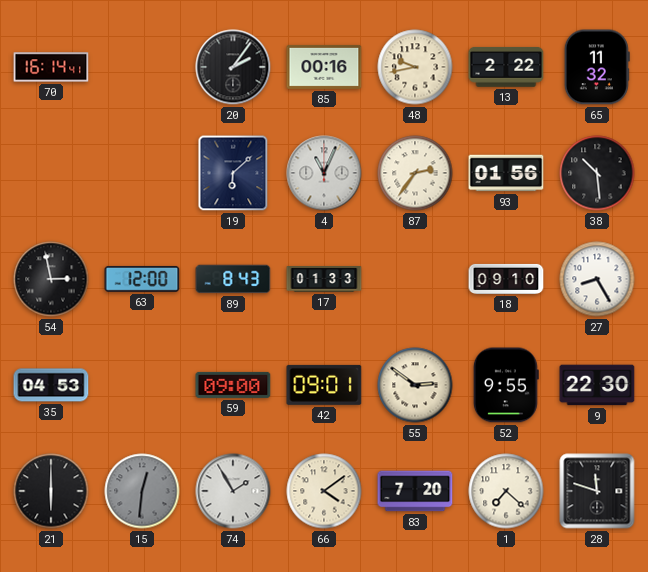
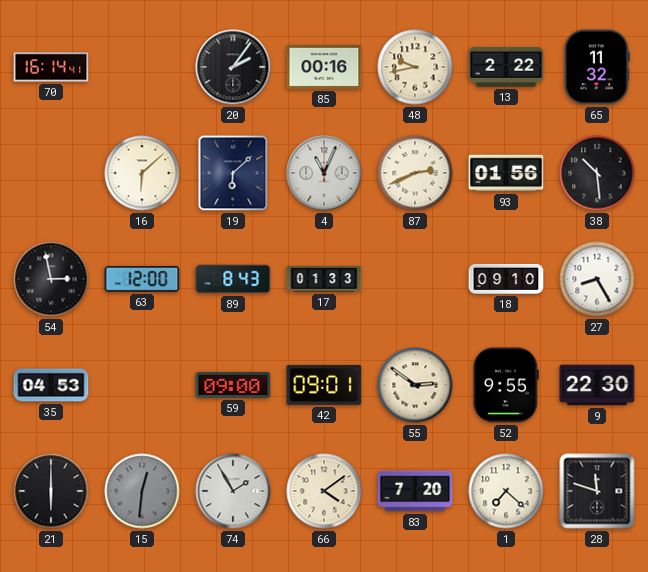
16: none -> 6:08
87: 2:36 -> 2:41
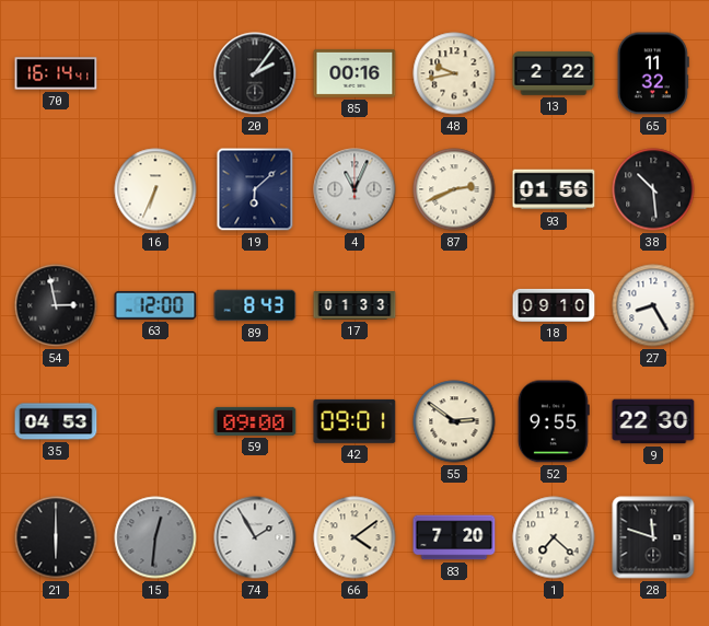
16: 6:08 -> 6:34
